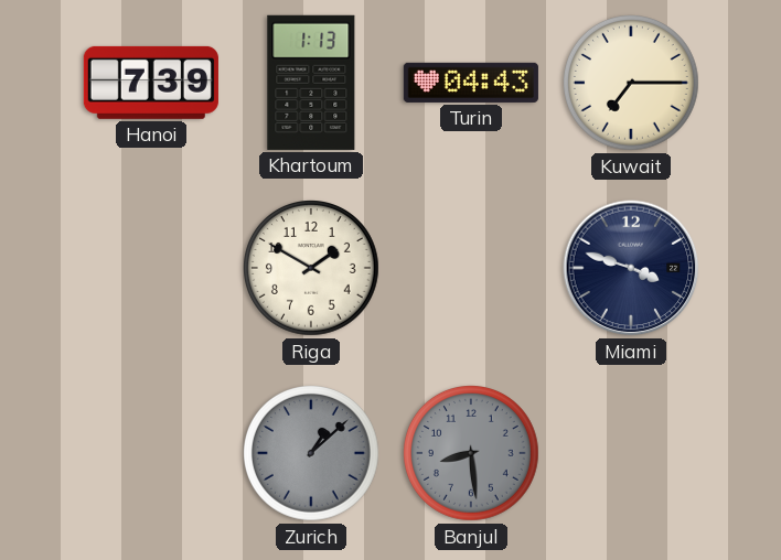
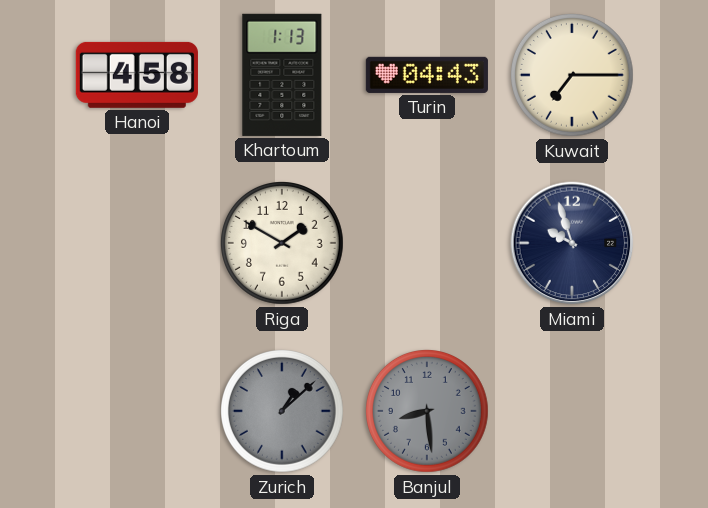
Hanoi: 7:39 -> 4:58
Miami: 3:48 -> 9:57
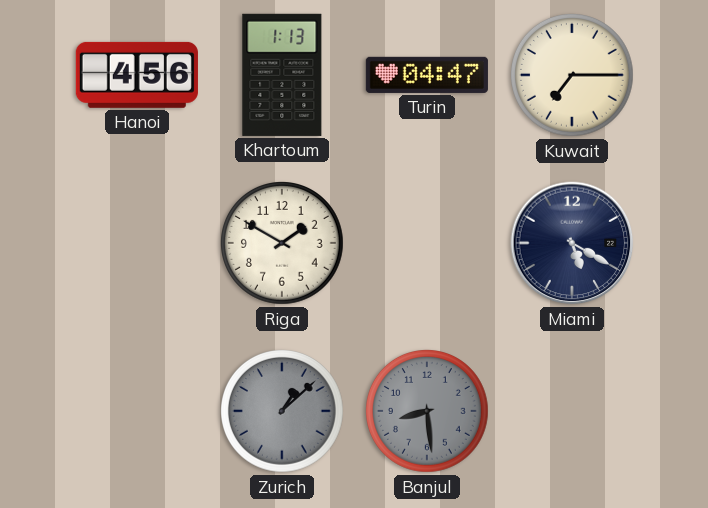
Hanoi: 4:58 -> 4:56
Turin: 04:43 -> 04:47
Miami: 9:57 -> 5:20
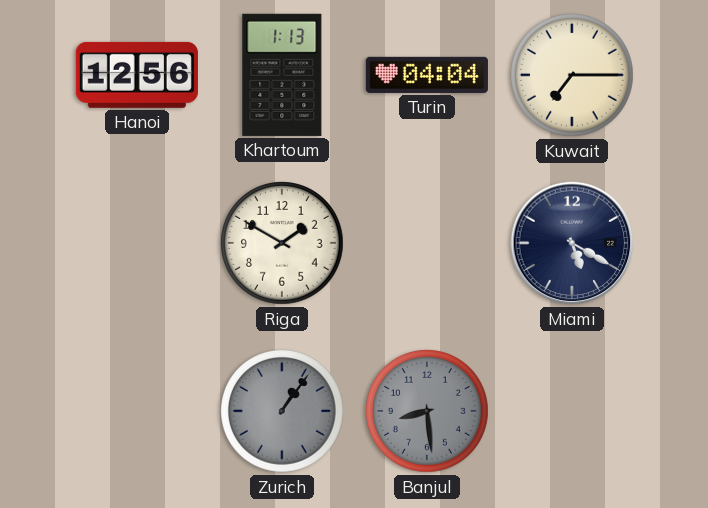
Hanoi: 4:56 -> 12:56
Turin: 04:47 -> 04:04
Zurich: 1:08 -> 1:06
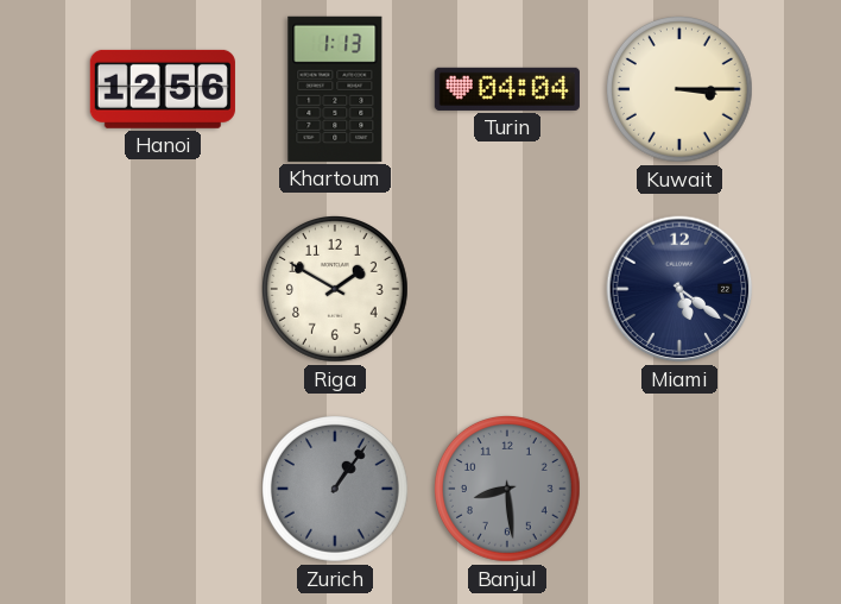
Kuwait: 7:15 -> 3:15
Miami: 5:20 -> 5:21
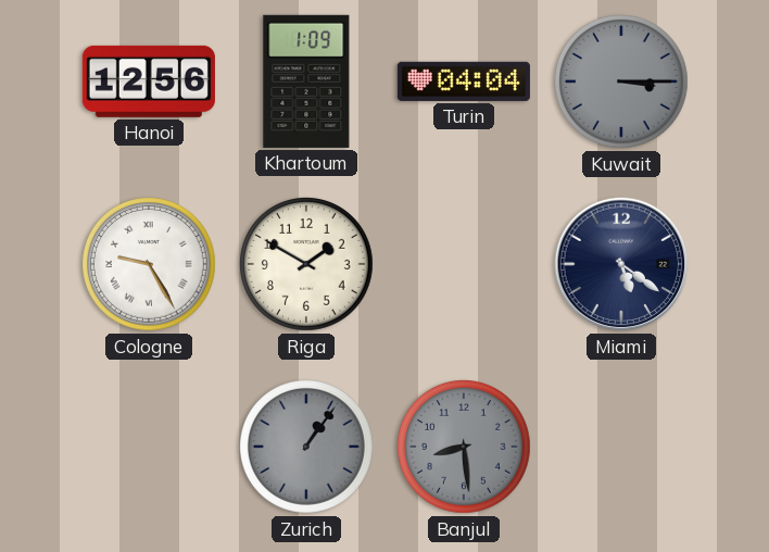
Khartoum: 1:13 -> 1:09
Kuwait dial: cream -> grey
Cologne: none -> 9:25
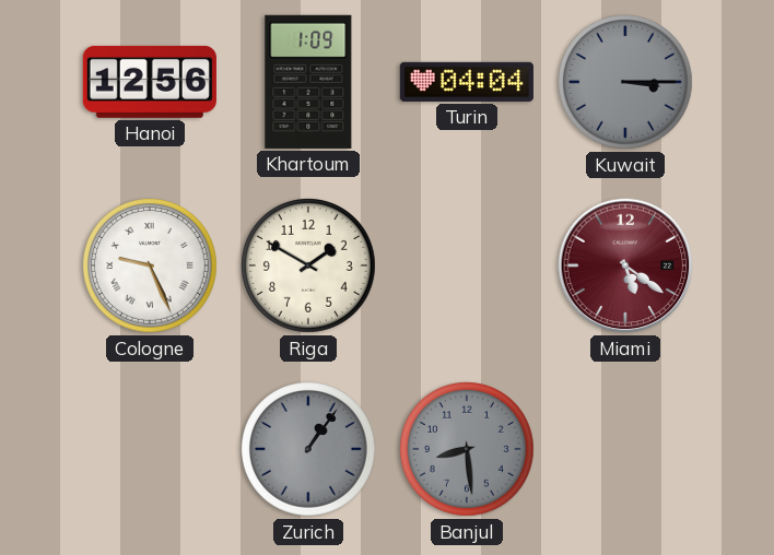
Cologne: 9:25 -> 9:26
Miami dial: navy -> burgundy
